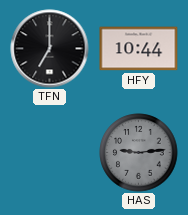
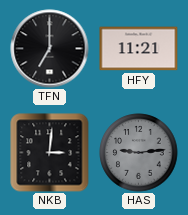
HFY: 10:44 -> 11:21
NKB: none -> 3:01
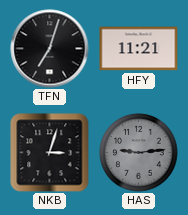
TFN: 7:00 -> 7:03
NKB: 3:01 -> 3:03
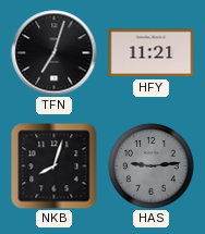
NKB: 3:03 -> 8:03
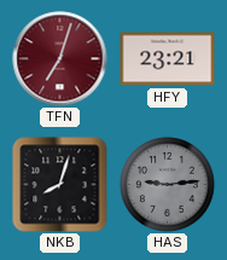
TFN dial: black -> burgundy
HFY: 11:21 -> 23:21
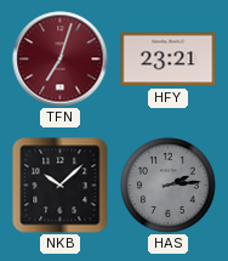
NKB: 8:03 -> 10:08
HAS: 9:14 -> 2:14
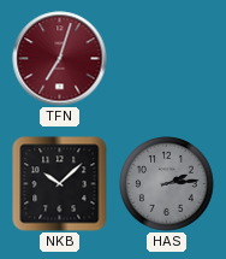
HFY: 23:21 -> none
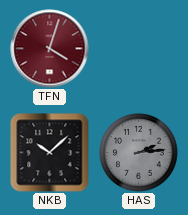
TFN: 7:03 -> 4:03
